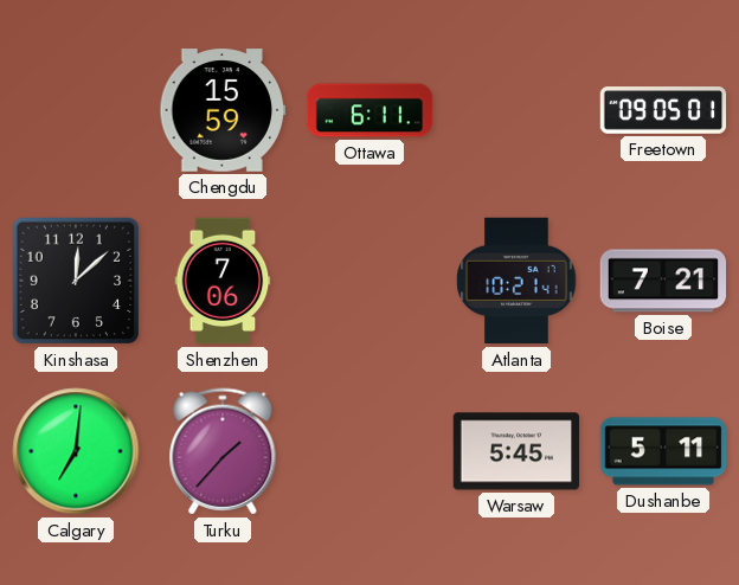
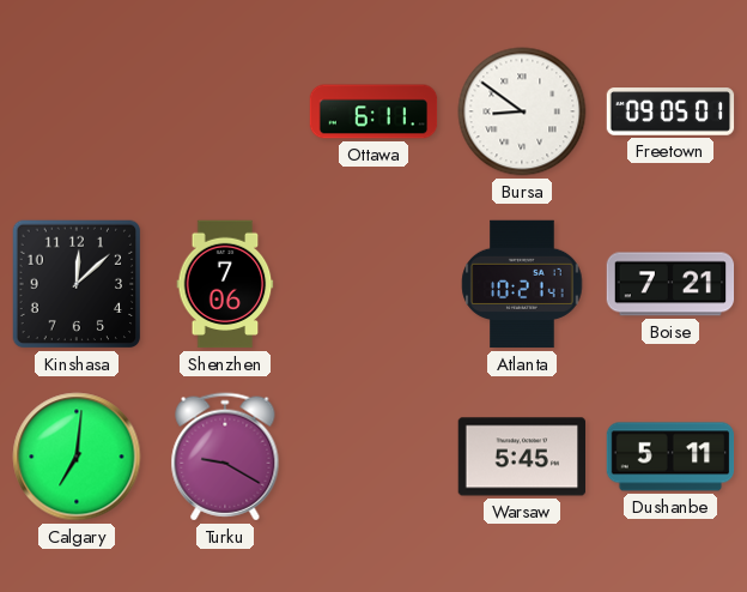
Chengdu: 15:59 -> none
Bursa: none -> 8:51
Turku: 1:37 -> 9:20
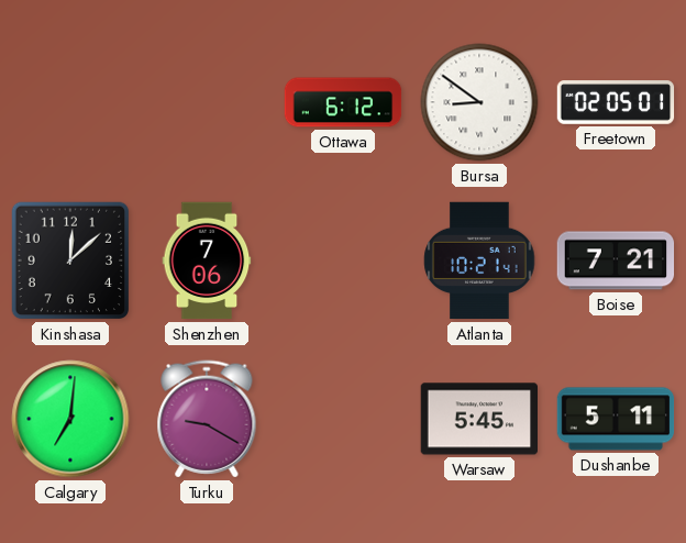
Ottawa: 6:11 -> 6:12
Freetown: 09:05 -> 02:05
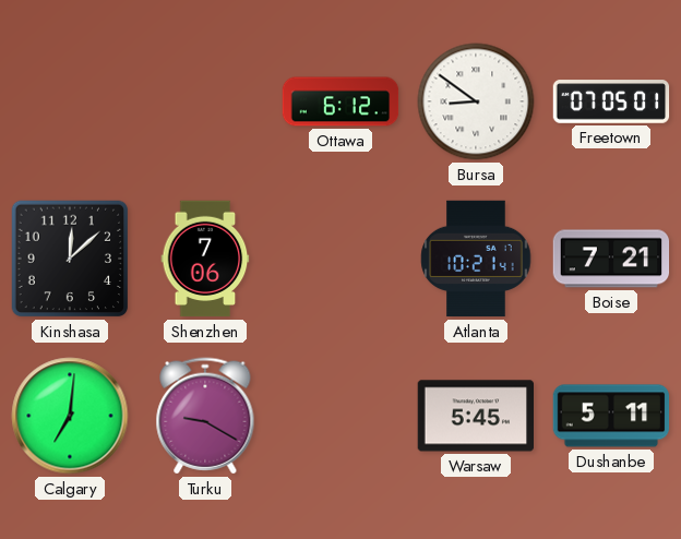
Freetown: 02:05 -> 07:05
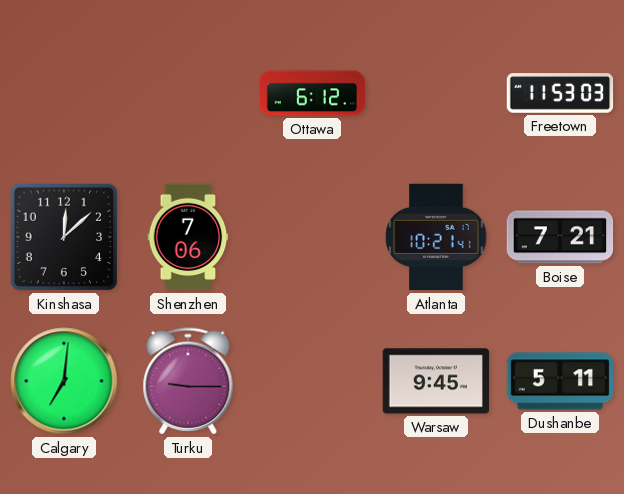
Bursa: 8:51 -> none
Freetown: 07:05 -> 11:53
Turku: 9:20 -> 9:15
Warsaw: 5:45 -> 9:45
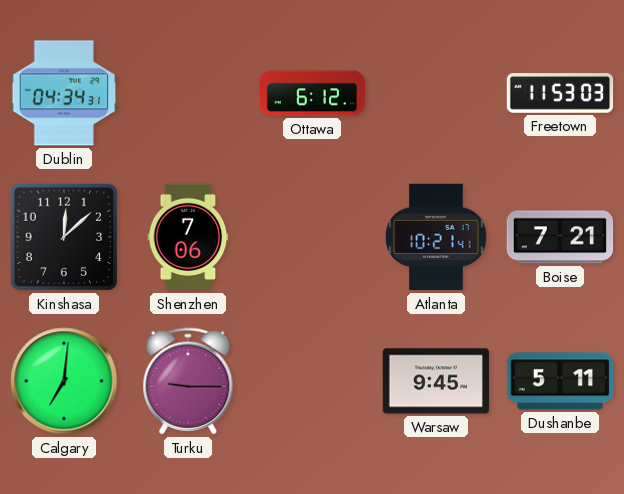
Dublin: none -> 04:34
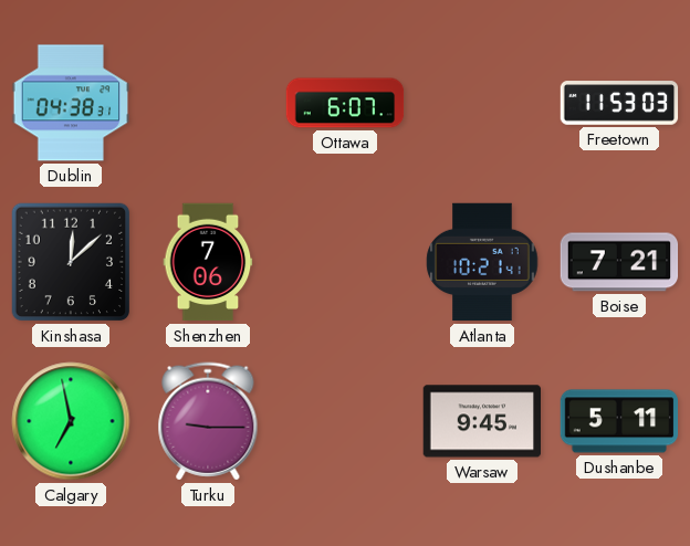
Dublin: 04:34 -> 04:38
Ottawa: 6:12 -> 6:07
Calgary: 7:01 -> 6:58
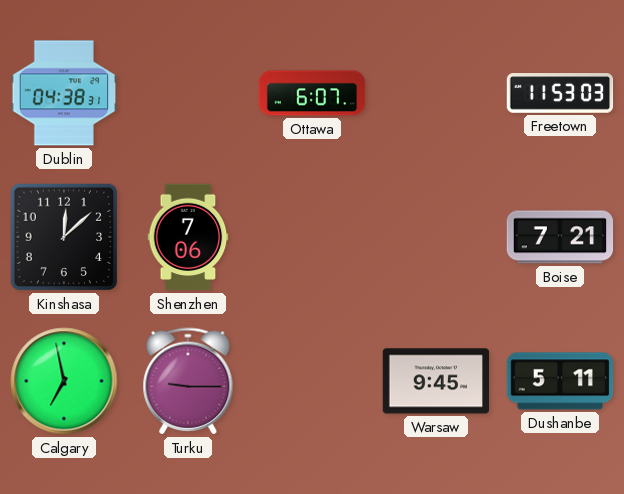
Atlanta: 10:21 -> none
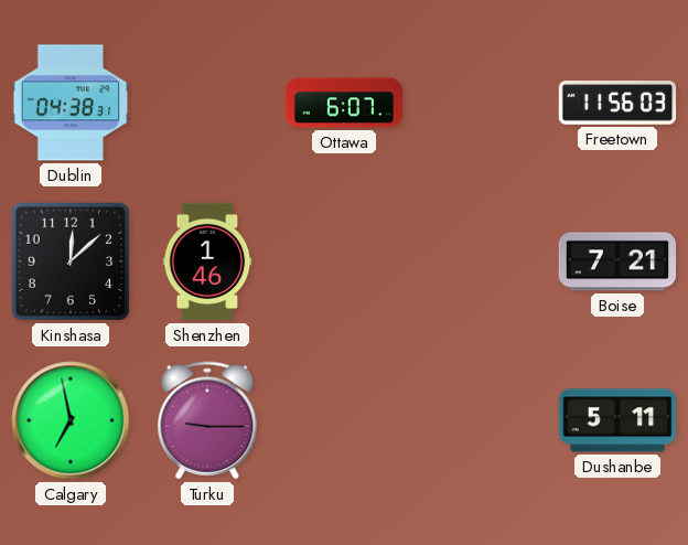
Freetown: 11:53 -> 11:56
Shenzhen: 7:06 -> 1:46
Warsaw: 9:45 -> none
